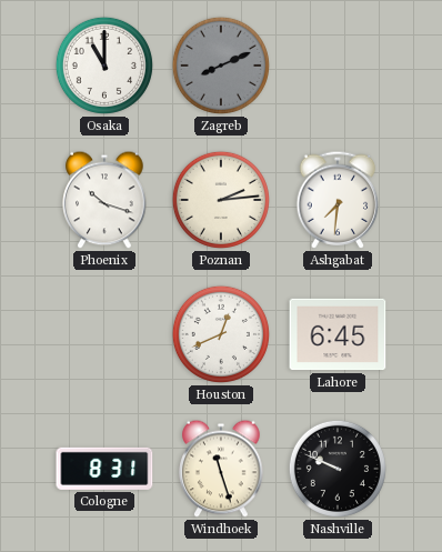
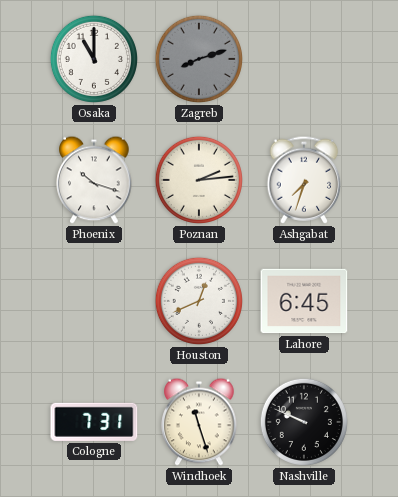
Zagreb: 8:11 -> 8:12
Ashgabat: 7:31 -> 7:33
Cologne: 8:31 -> 7:31
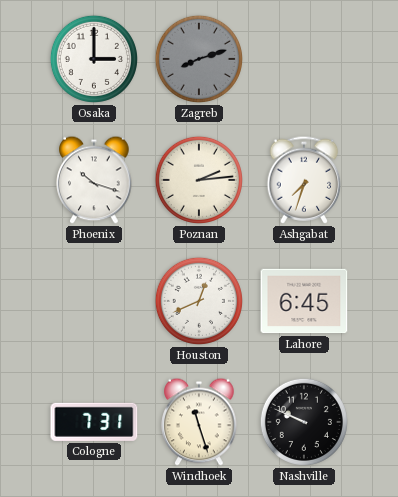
Osaka: 11:00 -> 3:00
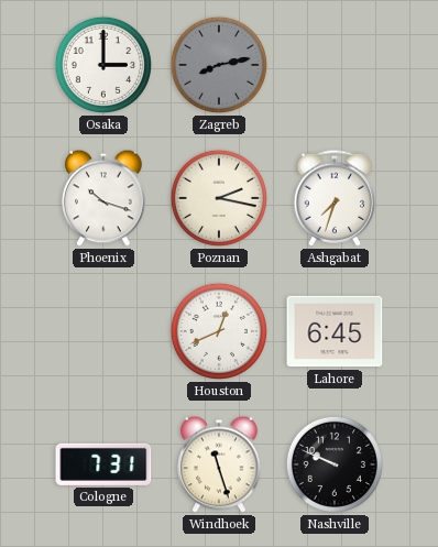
Zagreb: 8:12 -> 8:13
Poznan: 2:14 -> 2:17
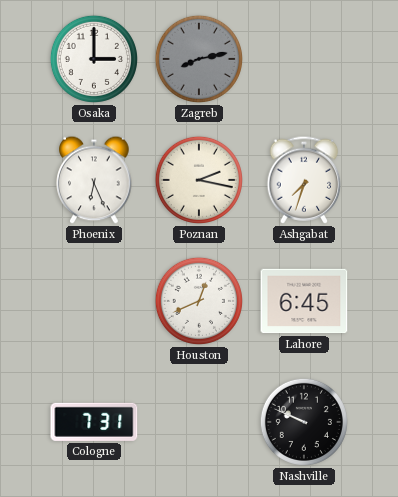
Phoenix: 10:18 -> 6:26
Windhoek: 11:27 -> none
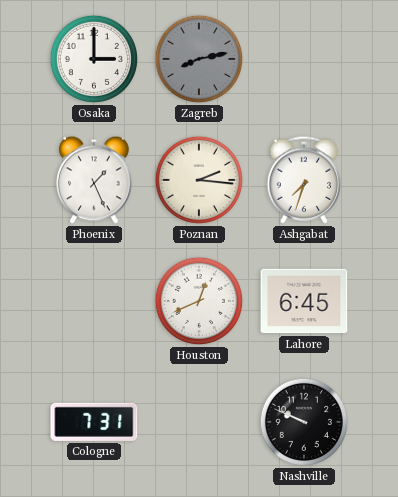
Phoenix: 6:26 -> 1:26
Poznan: 2:17 -> 2:16
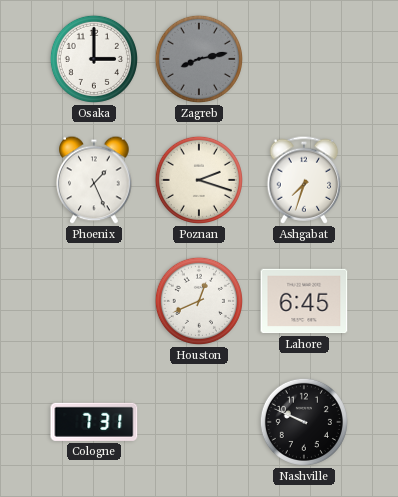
Poznan: 2:16 -> 2:18
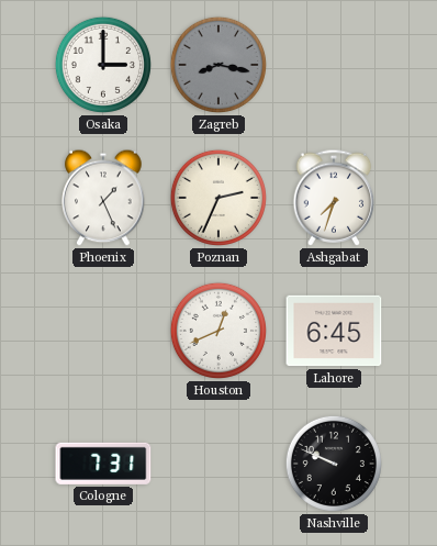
Zagreb: 8:13 -> 8:17
Poznan: 2:18 -> 2:34
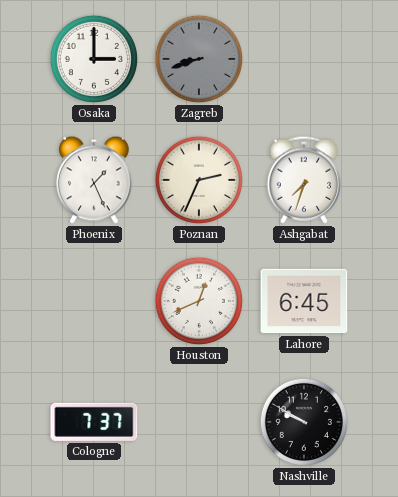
Zagreb: 8:17 -> 8:42
Cologne: 7:31 -> 7:37
Nashville: 9:49 -> 9:50
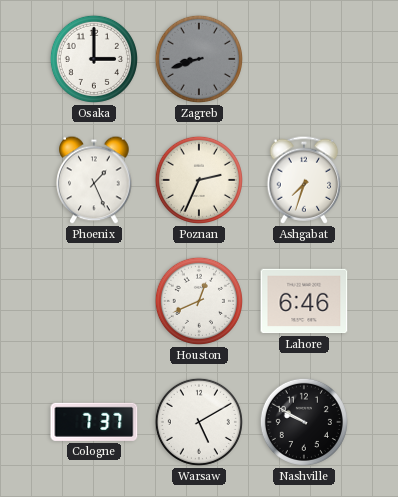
Lahore: 6:45 -> 6:46
Warsaw: none -> 5:10
